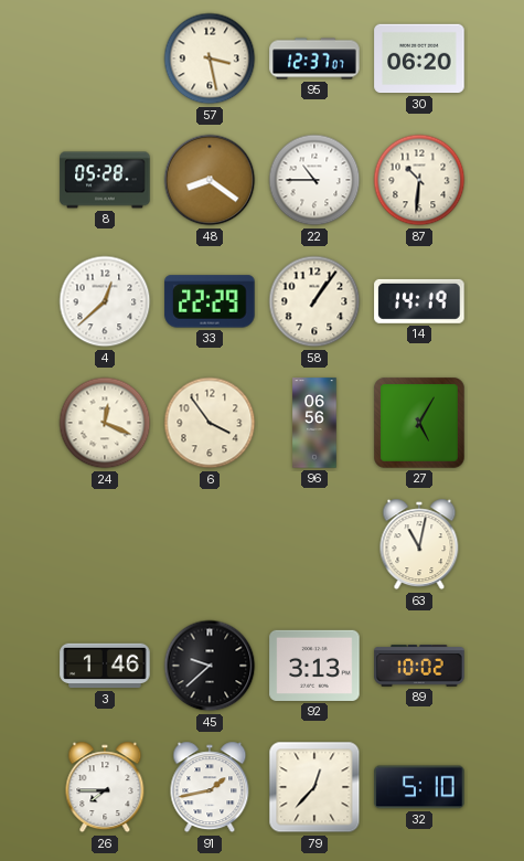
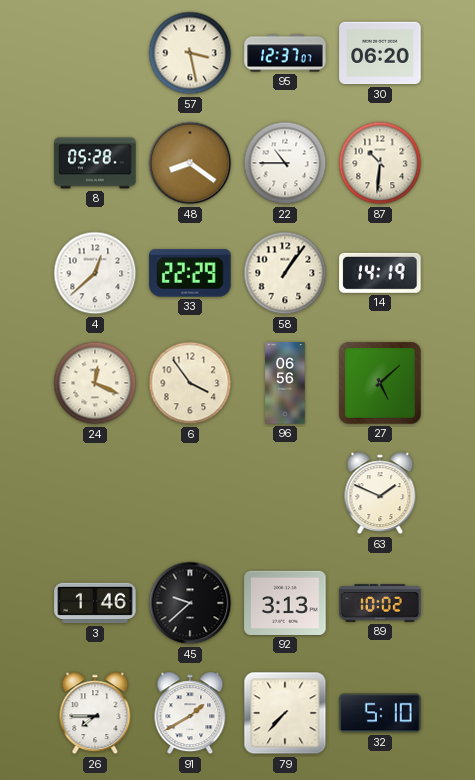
27: 5:05 -> 5:08
63: 11:02 -> 1:49
91: 1:43 -> 1:40
79: 12:37 -> 7:37
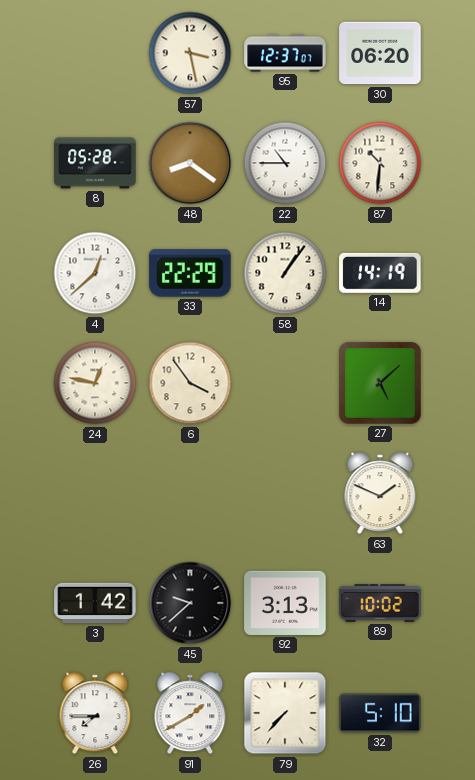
24: 12:19 -> 12:47
96: 06:56 -> none
3: 1:46 -> 1:42
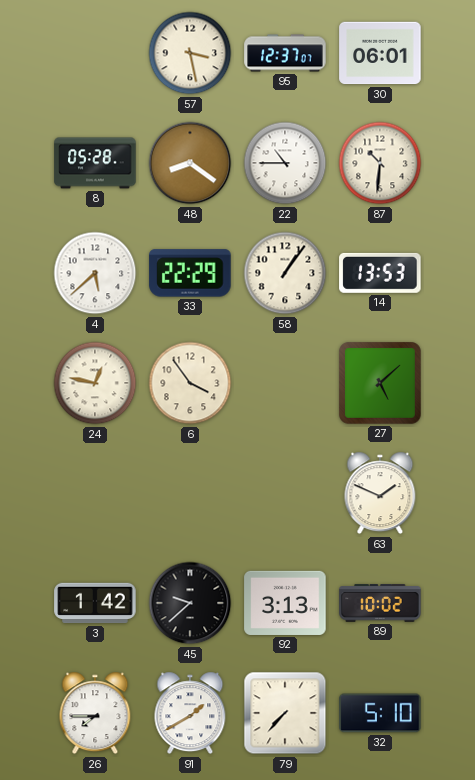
30: 06:20 -> 06:01
4: 12:38 -> 5:38
14: 14:19 -> 13:53
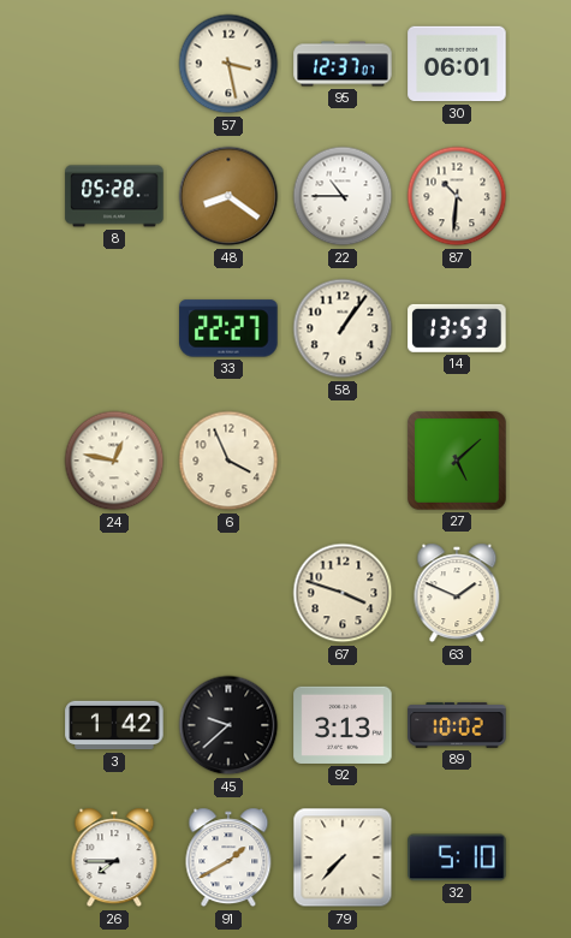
4: 5:38 -> none
33: 22:29 -> 22:27
6: 3:54 -> 3:56
67: none -> 3:48
